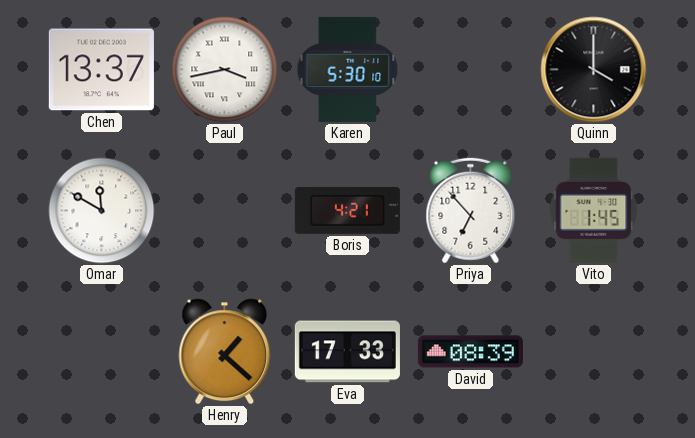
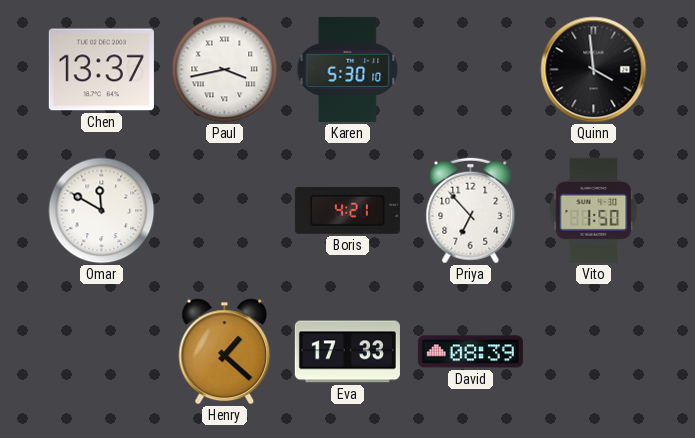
Quinn: 4:00 -> 3:59
Vito: 1:45 -> 1:50
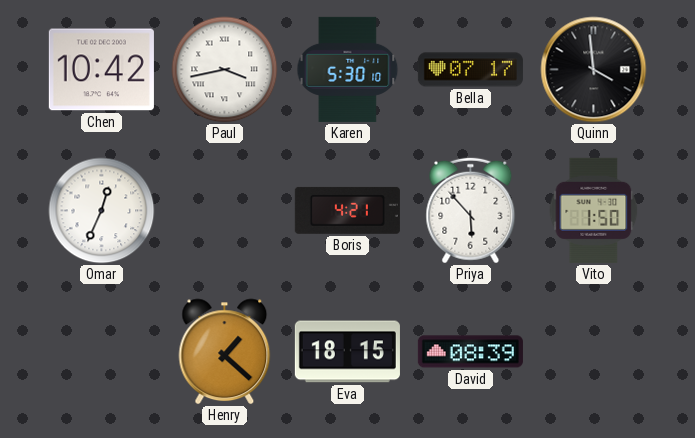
Chen: 13:37 -> 10:42
Bella: none -> 07:17
Omar: 11:50 -> 12:34
Priya: 6:53 -> 5:53
Eva: 17:33 -> 18:15
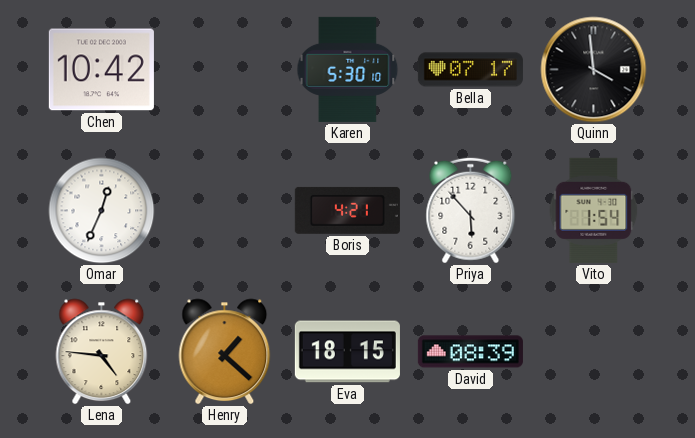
Paul: 3:43 -> none
Vito: 1:50 -> 1:54
Lena: none -> 4:46
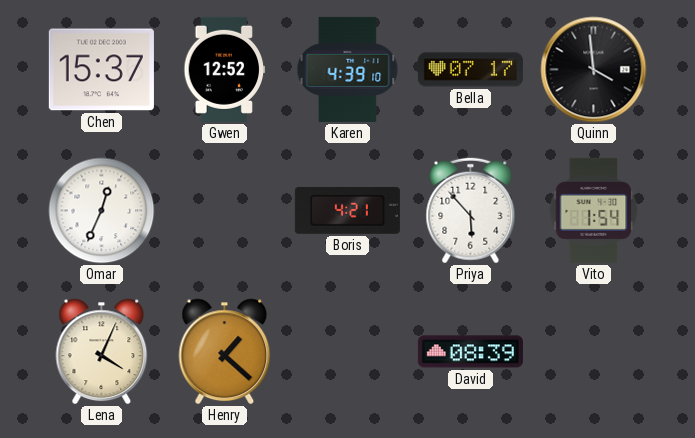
Chen: 10:42 -> 15:37
Gwen: none -> 12:52
Karen: 5:30 -> 4:39
Lena: 4:46 -> 4:04
Eva: 18:15 -> none
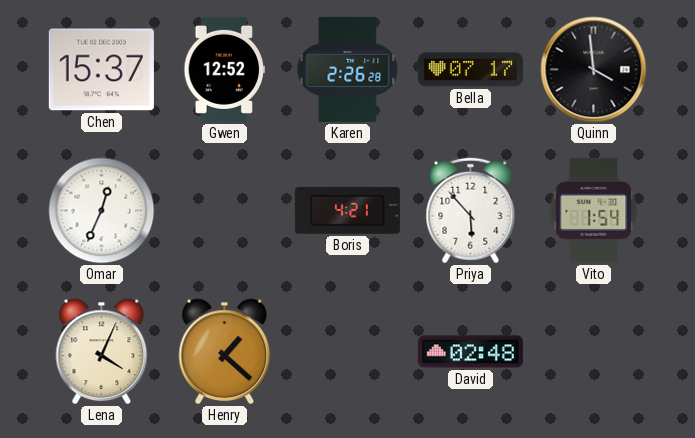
Karen: 4:39 -> 2:26
David: 08:39 -> 02:48
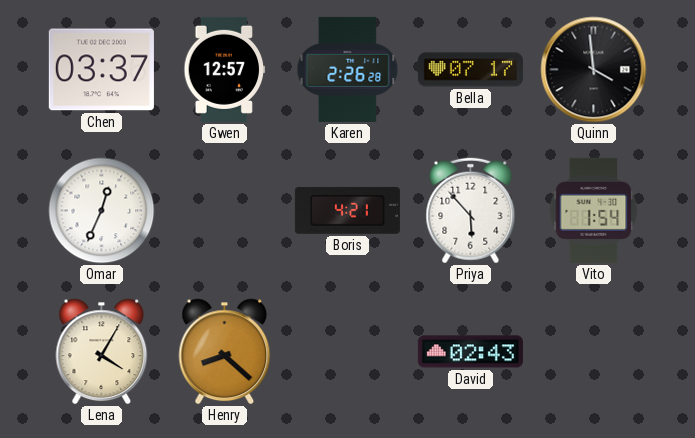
Chen: 15:37 -> 03:37
Gwen: 12:52 -> 12:57
Lena: 4:04 -> 4:05
Henry: 1:22 -> 8:22
David: 02:48 -> 02:43
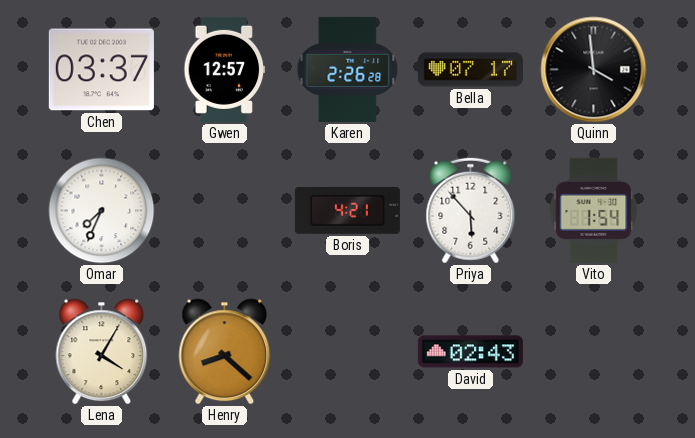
Omar: 12:34 -> 7:34
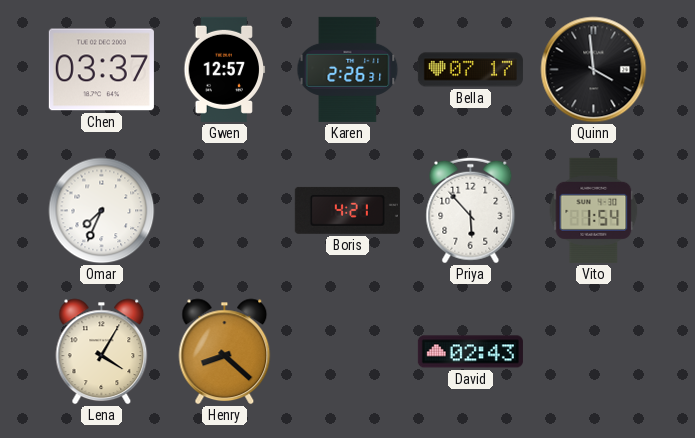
Karen: 2:26:28 -> 2:26:31
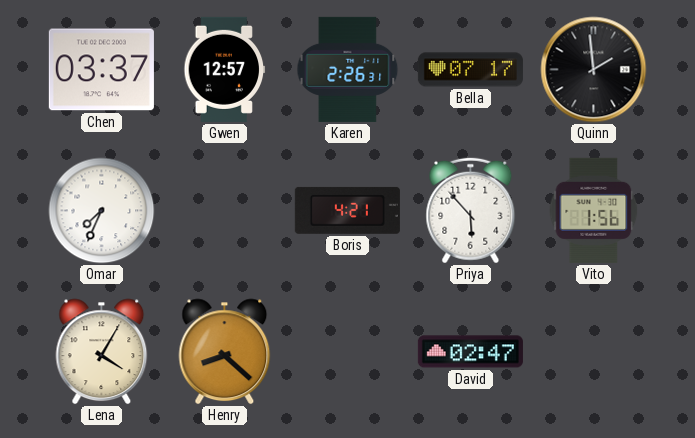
Quinn: 3:59 -> 1:59
Vito: 1:54 -> 1:56
David: 02:43 -> 02:47
